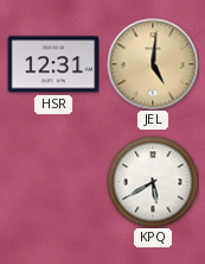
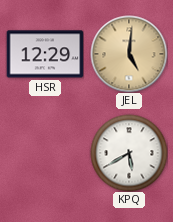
HSR: 12:31 -> 12:29
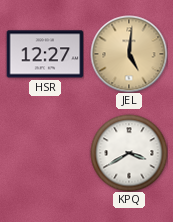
HSR: 12:29 -> 12:27
KPQ: 5:40 -> 3:40
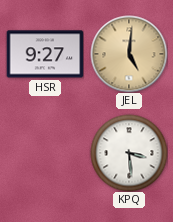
HSR: 12:27 -> 9:27
KPQ: 3:40 -> 3:29
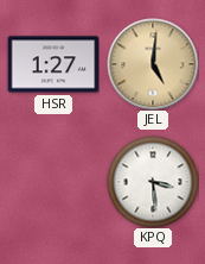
HSR: 9:27 -> 1:27
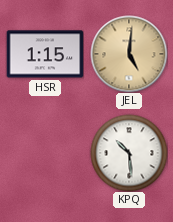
HSR: 1:27 -> 1:15
KPQ: 3:29 -> 10:29
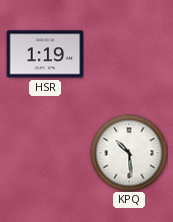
HSR: 1:15 -> 1:19
JEL: 5:01 -> none
